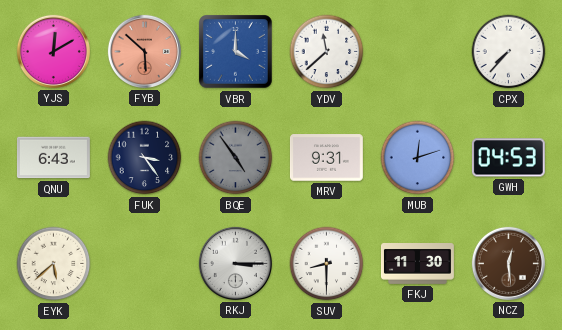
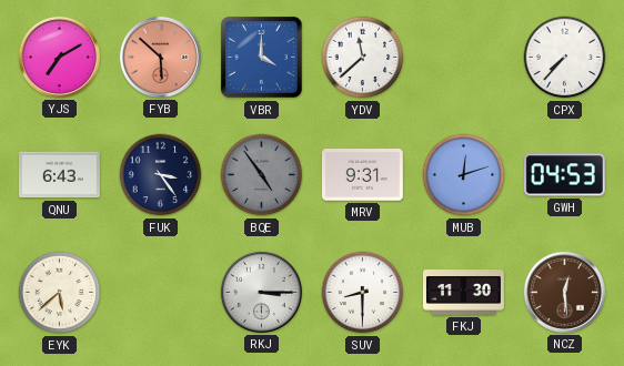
YJS: 12:10 -> 7:10
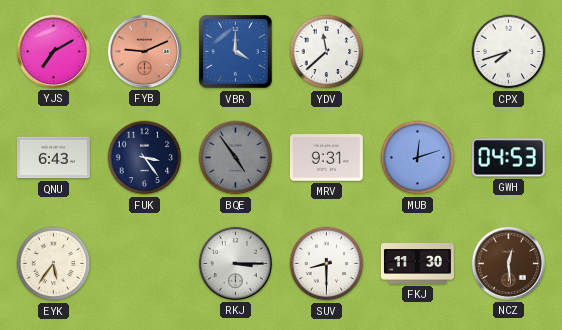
FYB: 5:52 -> 9:11
CPX: 7:37 -> 7:42
EYK: 5:38 -> 5:36
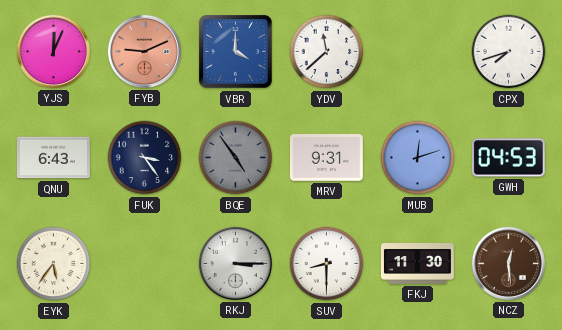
YJS: 7:10 -> 12:04
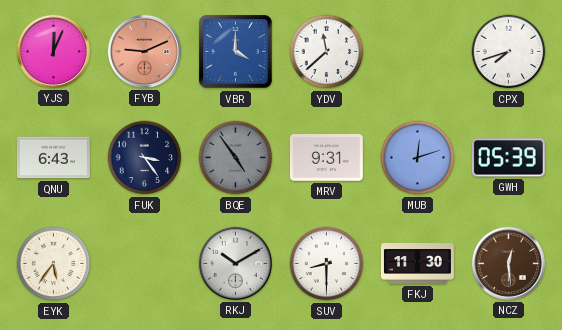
GWH: 04:53 -> 05:39
RKJ: 3:15 -> 10:10
